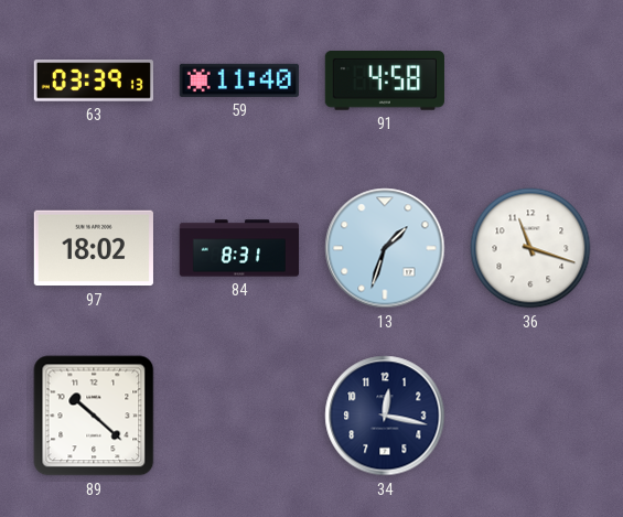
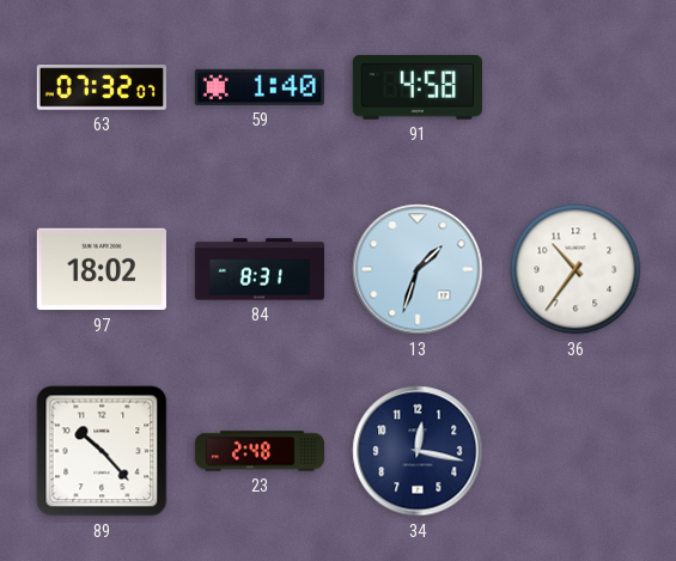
63: 03:39 -> 07:32
59: 11:40 -> 1:40
36: 11:18 -> 10:36
89: 10:22 -> 10:23
23: none -> 2:48
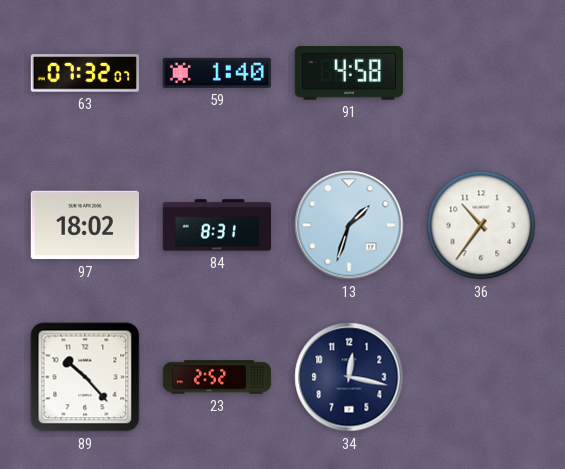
23: 2:48 -> 2:52
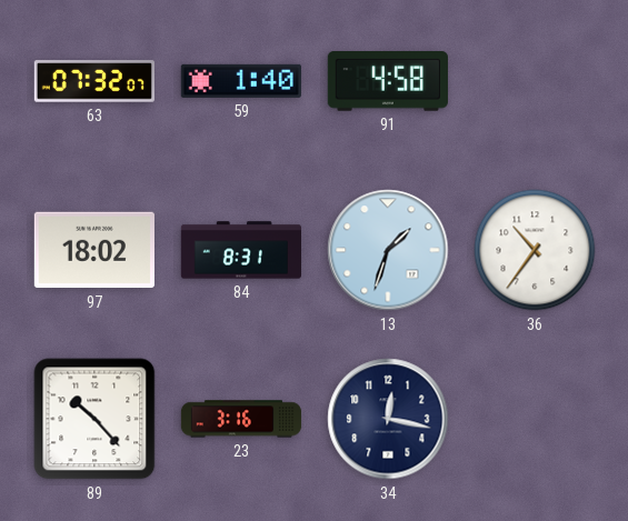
23: 2:52 -> 3:16
